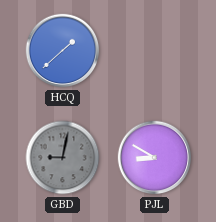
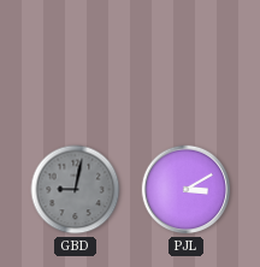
HCQ: 1:38 -> none
PJL: 8:50 -> 3:10
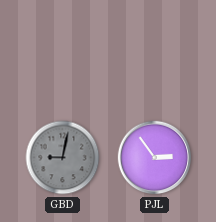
PJL: 3:10 -> 2:54
